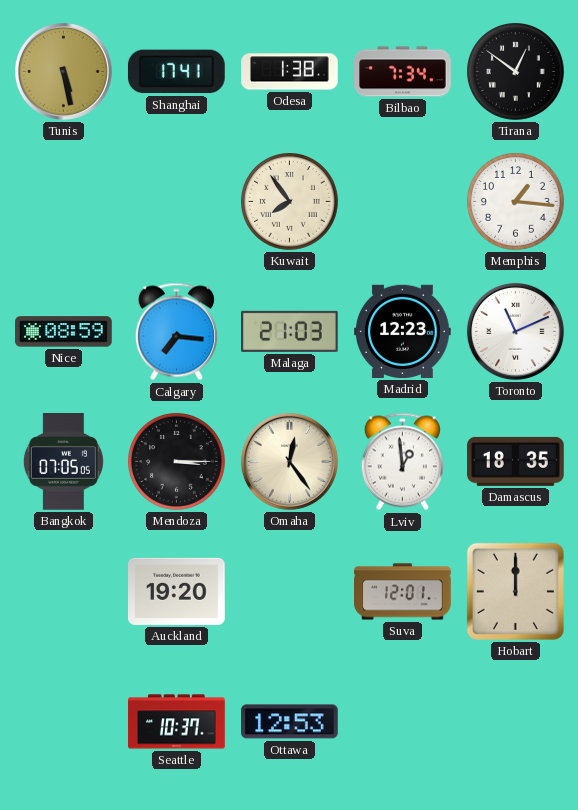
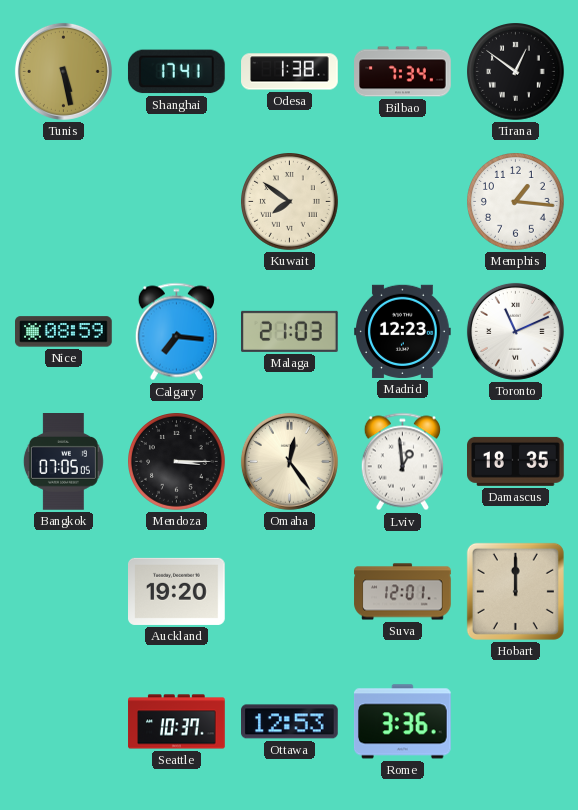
Kuwait: 7:54 -> 7:51
Rome: none -> 3:36
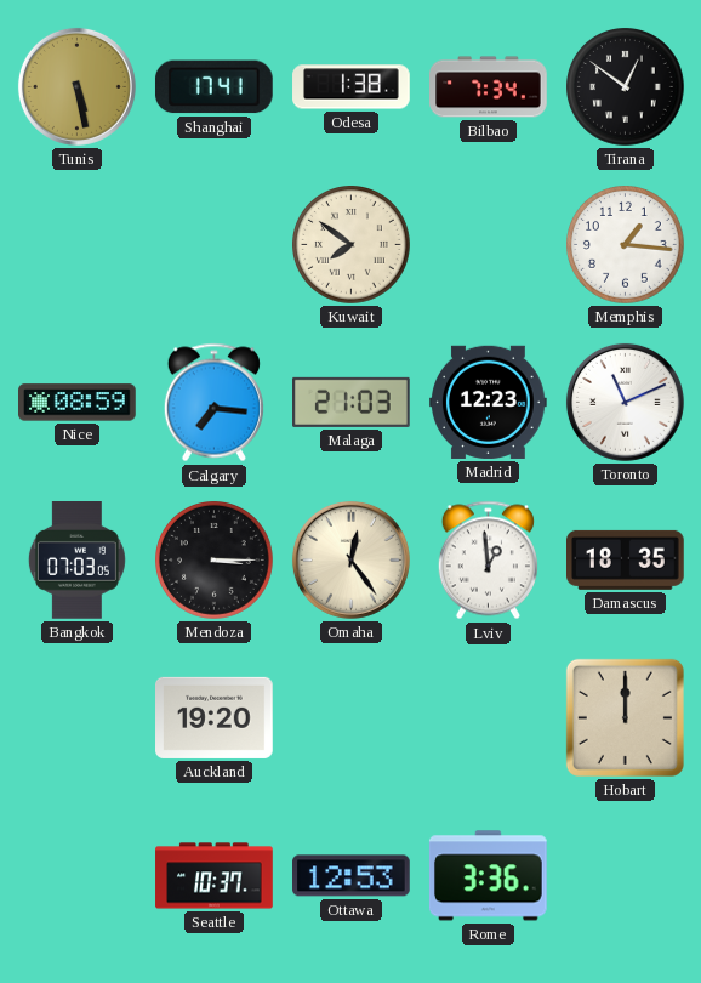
Bangkok: 07:05 -> 07:03
Suva: 12:01 -> none
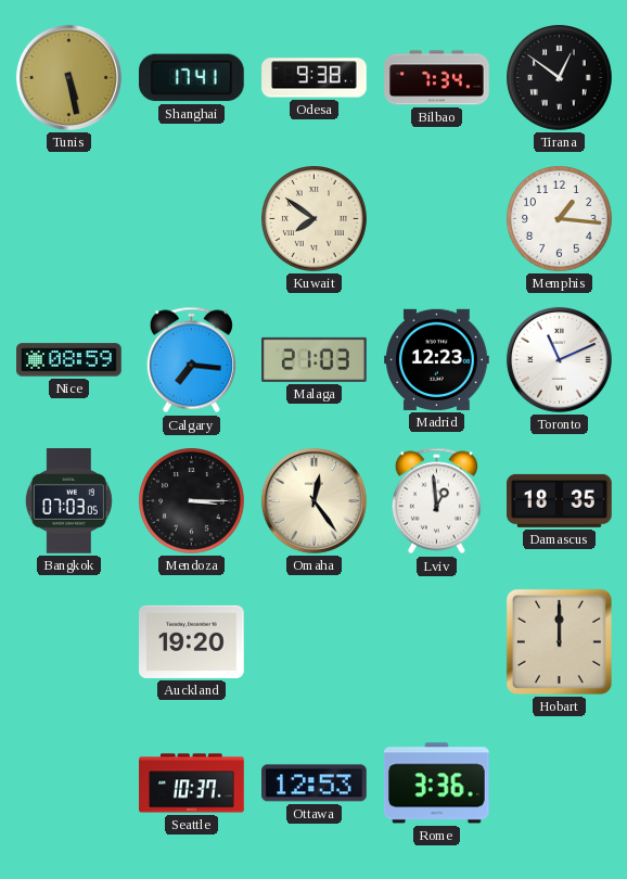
Odesa: 1:38 -> 9:38
